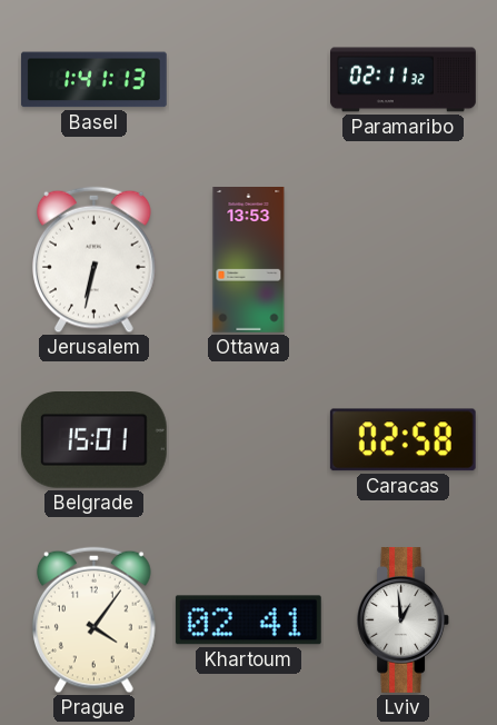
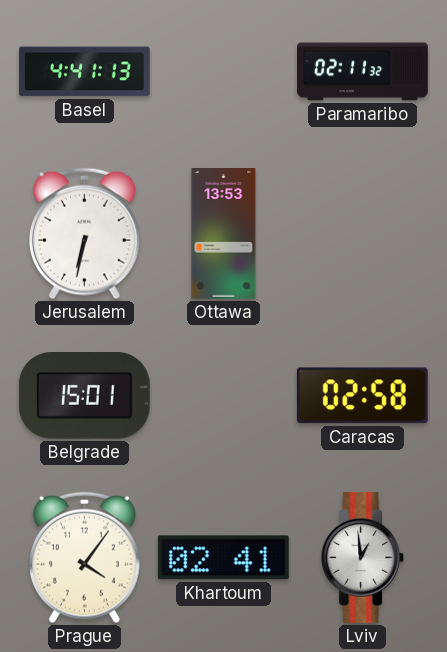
Basel: 1:41 -> 4:41
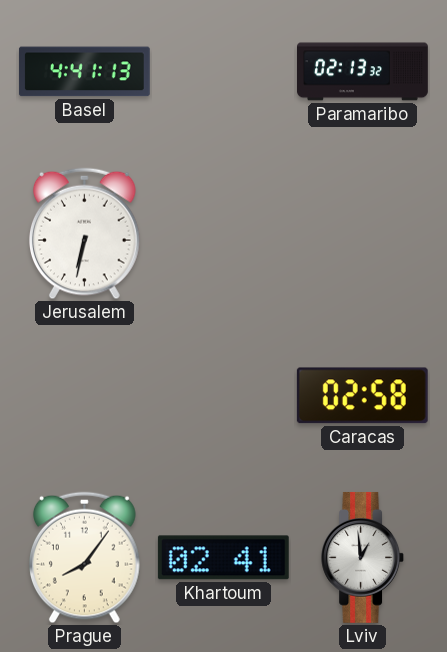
Paramaribo: 02:11 -> 02:13
Ottawa: 13:53 -> none
Belgrade: 15:01 -> none
Prague: 4:06 -> 8:06
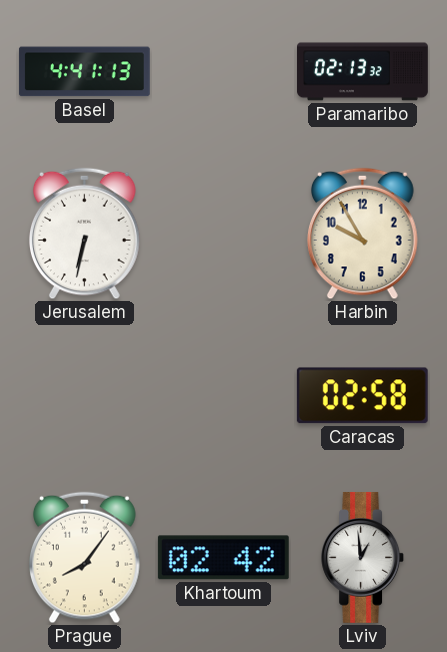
Harbin: none -> 9:55
Khartoum: 02:41 -> 02:42
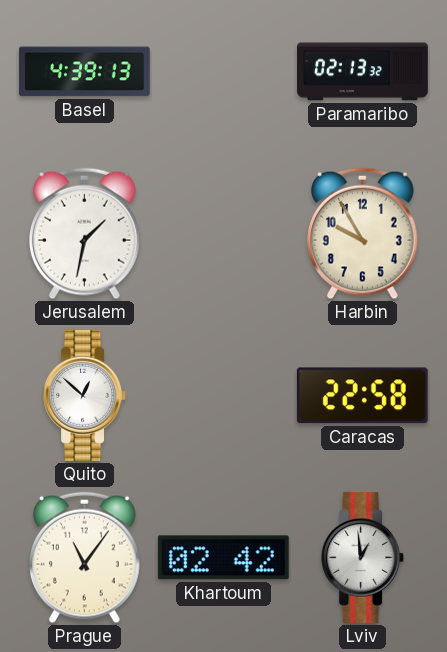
Basel: 4:41 -> 4:39
Jerusalem: 6:32 -> 1:32
Quito: none -> 12:52
Caracas: 02:58 -> 22:58
Prague: 8:06 -> 11:06
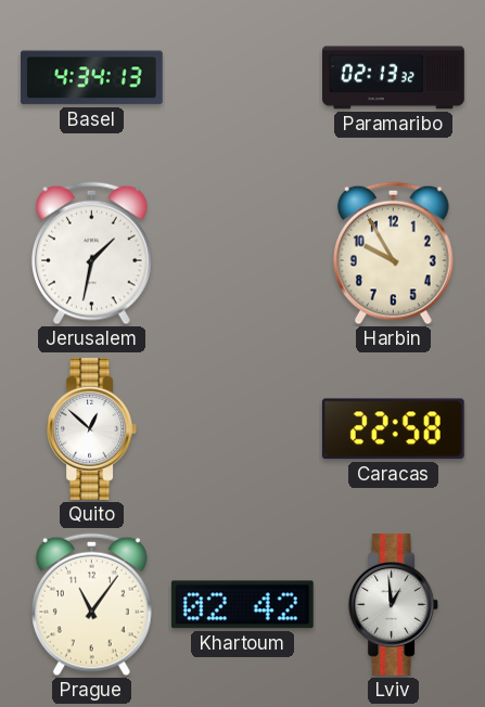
Basel: 4:39 -> 4:34
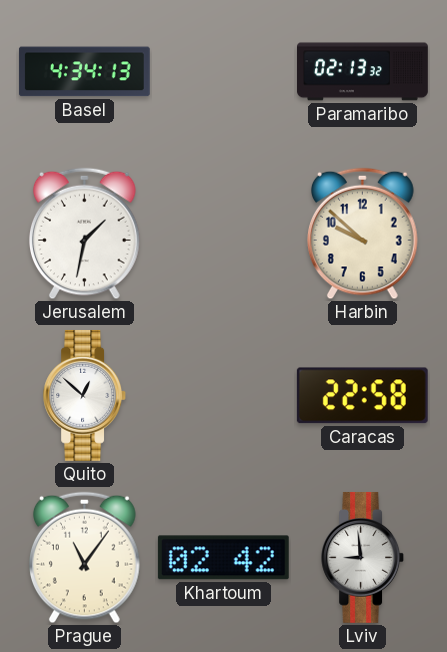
Harbin: 9:55 -> 9:52
Lviv: 12:59 -> 8:59
